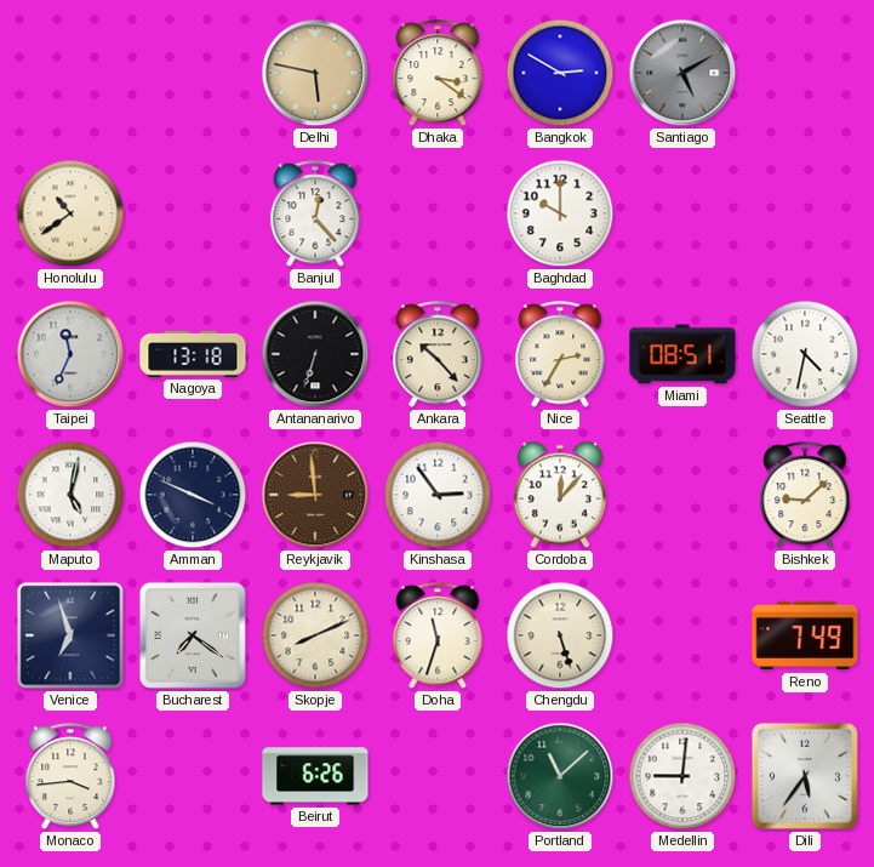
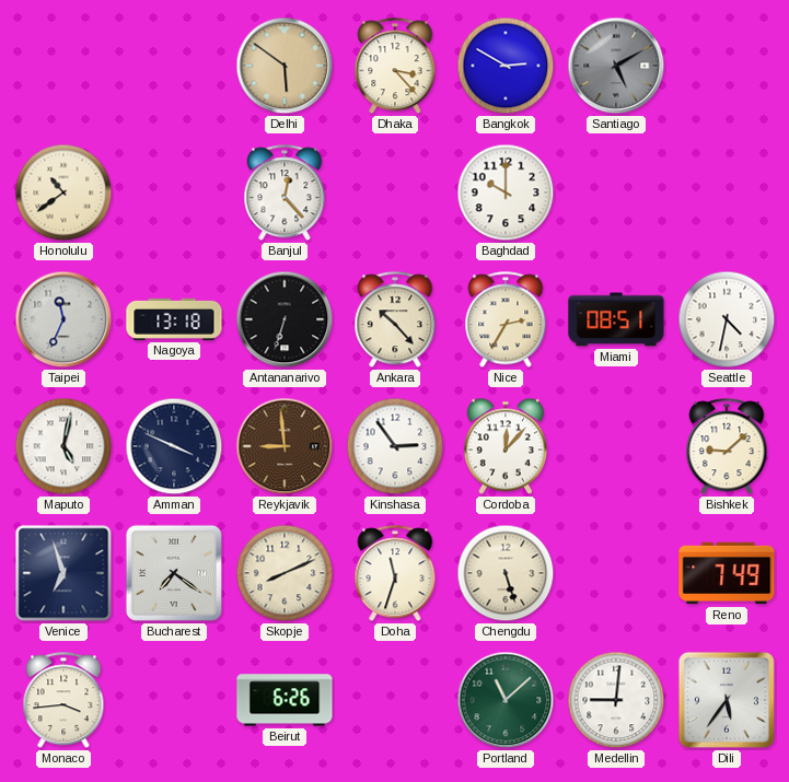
Delhi: 5:47 -> 5:51
Dhaka: 3:21 -> 3:23
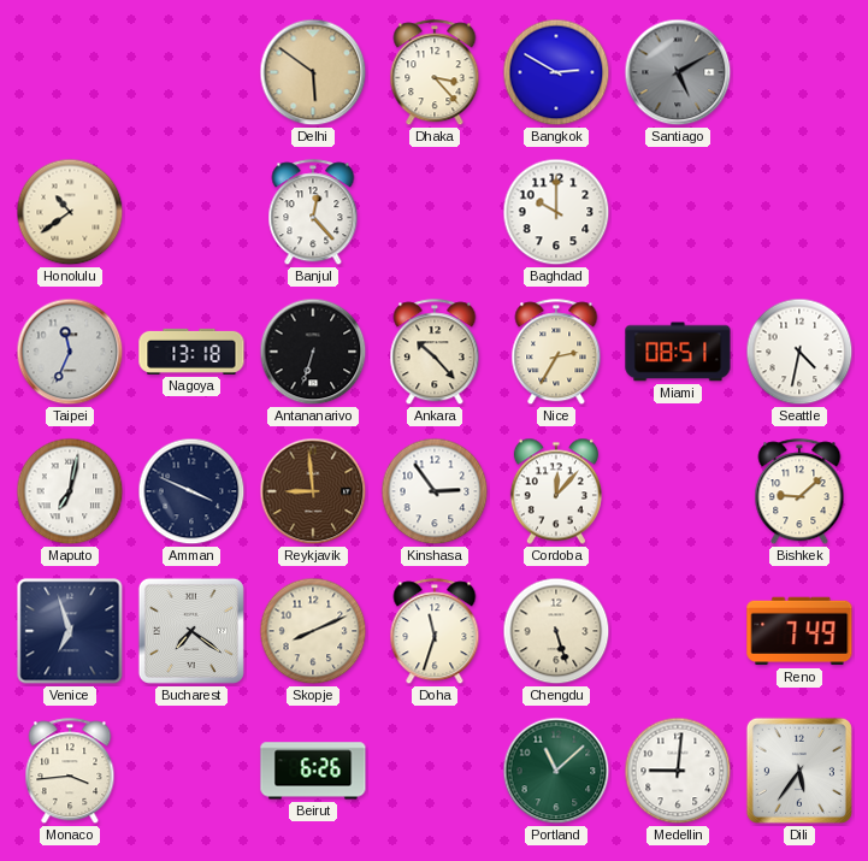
Maputo: 5:02 -> 7:02
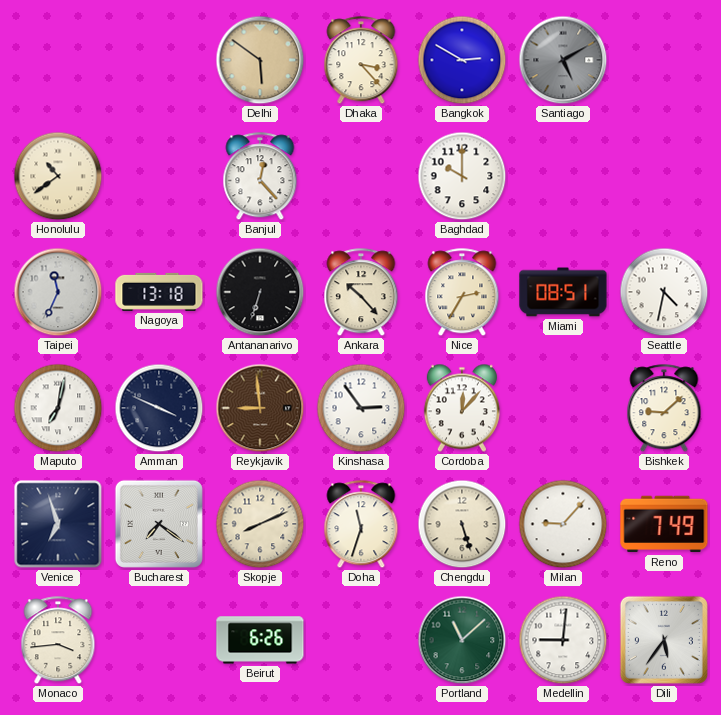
Milan: none -> 9:07
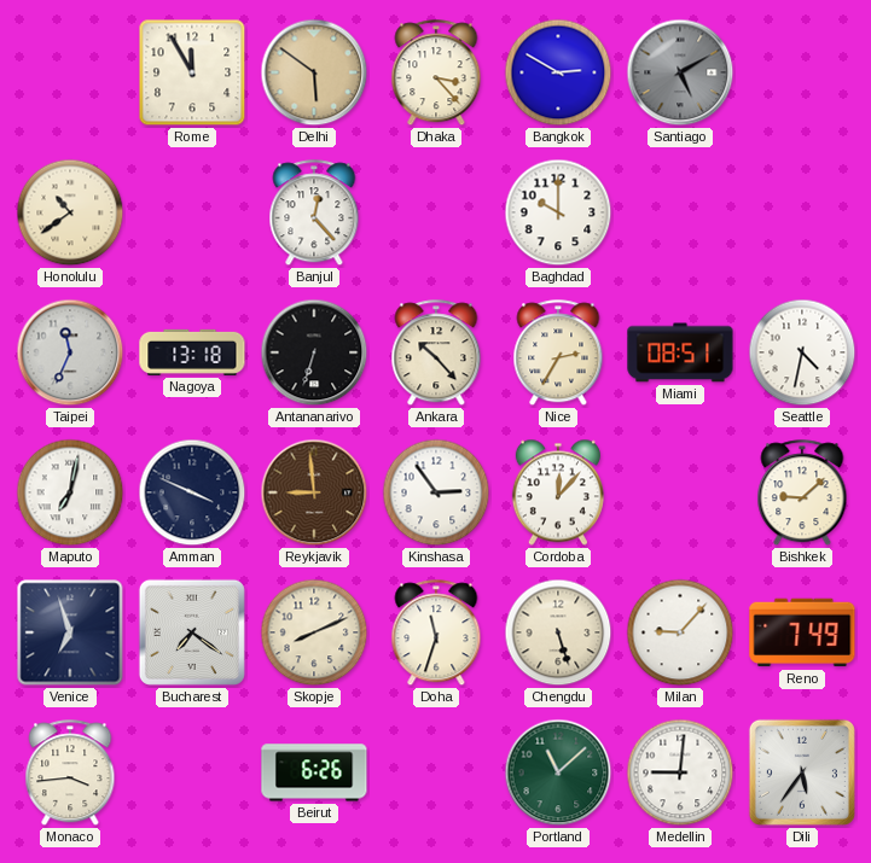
Rome: none -> 11:55
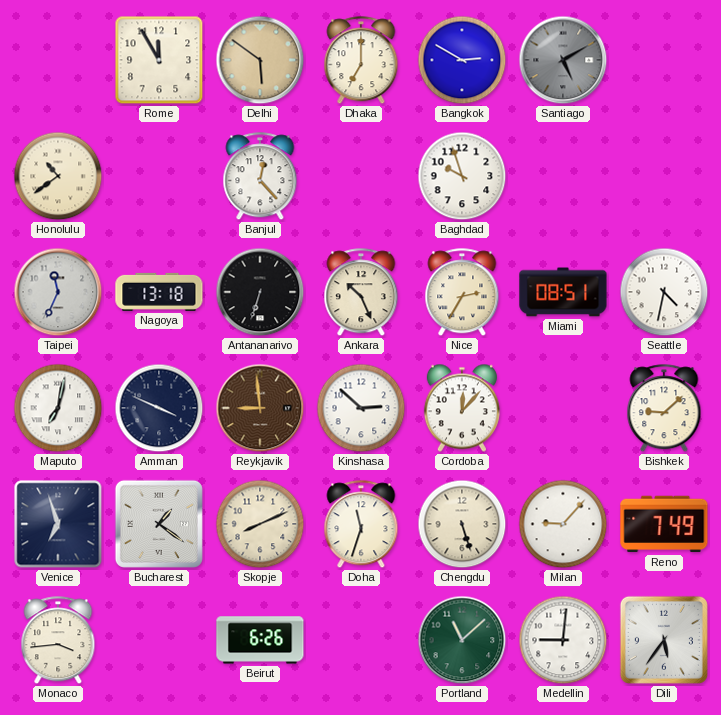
Dhaka: 3:23 -> 7:00
Baghdad: 10:00 -> 9:57
Ankara: 10:23 -> 10:26
Kinshasa: 2:54 -> 2:52
Bucharest: 7:21 -> 1:21
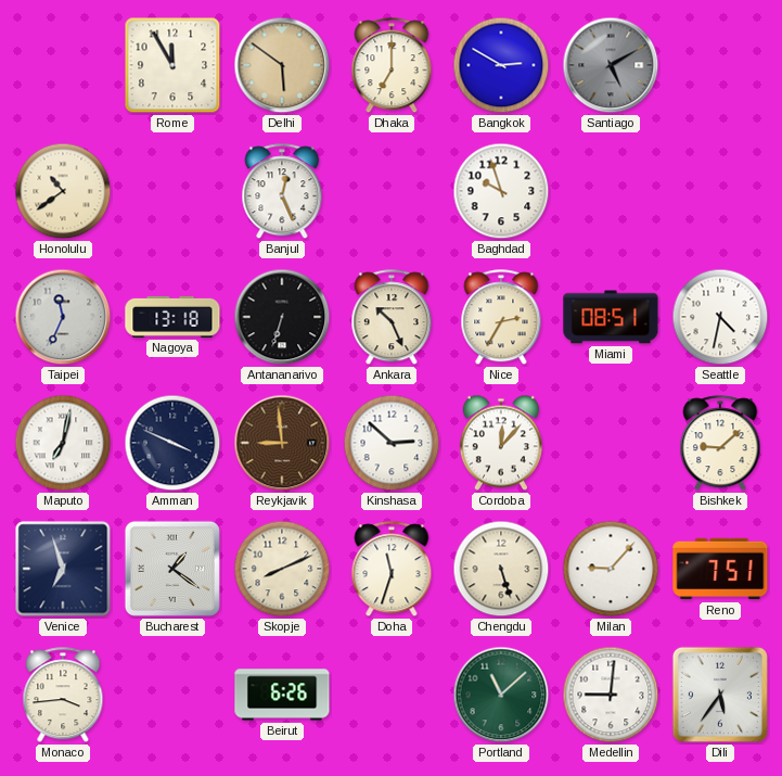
Banjul: 12:23 -> 12:26
Reno: 7:49 -> 7:51
